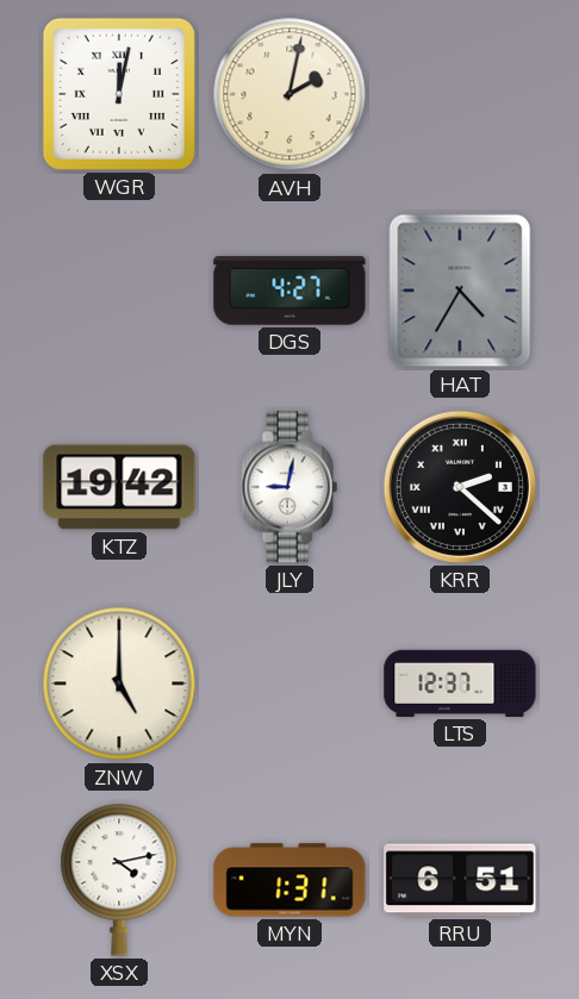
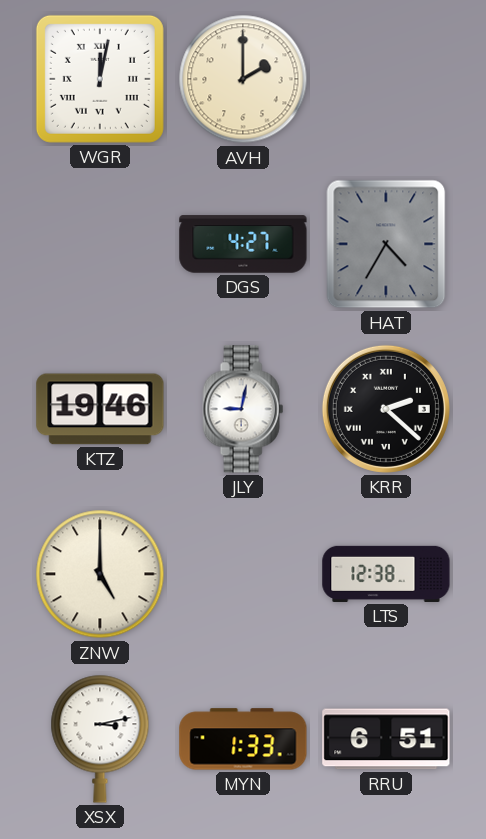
AVH: 2:02 -> 2:00
KTZ: 19:42 -> 19:46
LTS: 12:37 -> 12:38
XSX: 4:13 -> 3:13
MYN: 1:31 -> 1:33
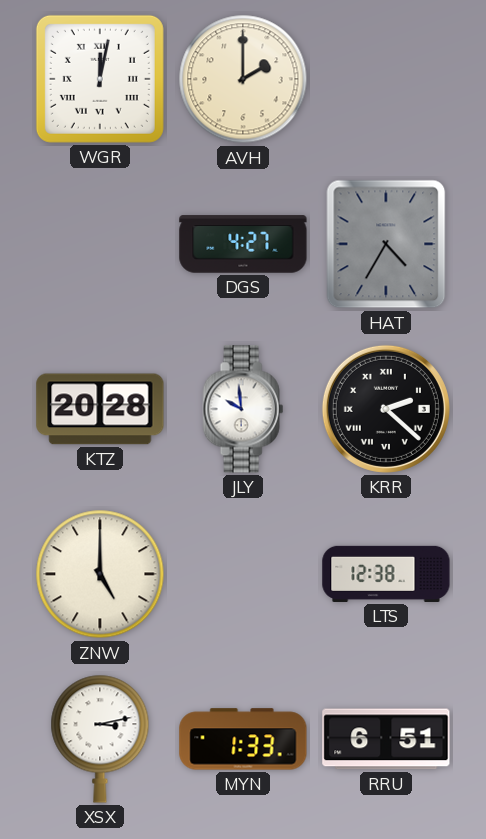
KTZ: 19:46 -> 20:28
JLY: 9:02 -> 9:59
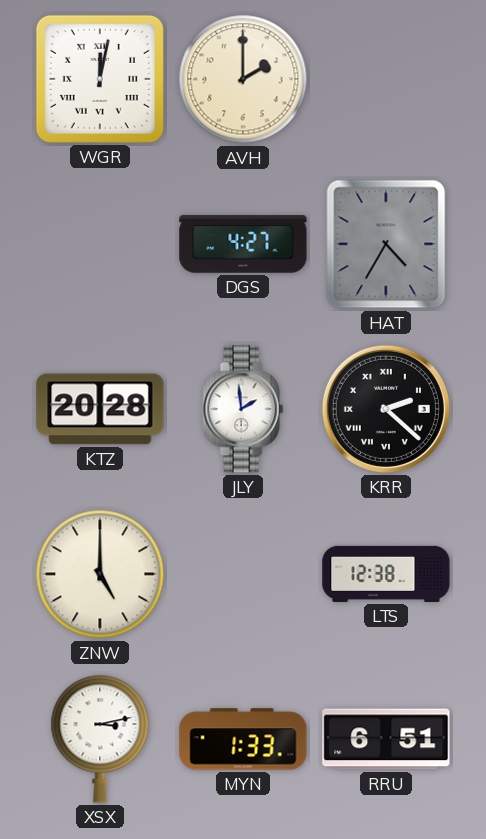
JLY: 9:59 -> 1:59
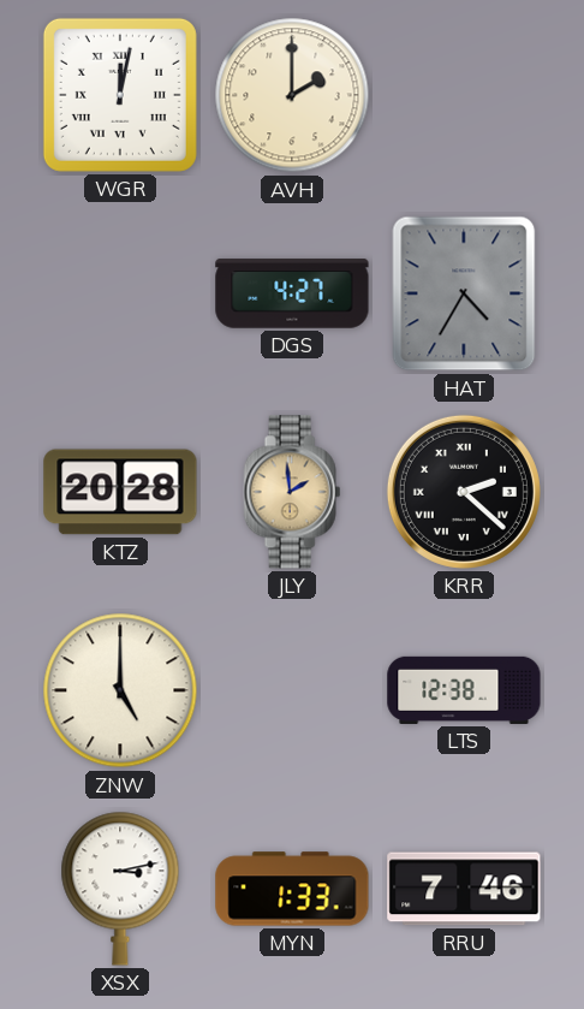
JLY dial: white -> champagne
RRU: 6:51 -> 7:46
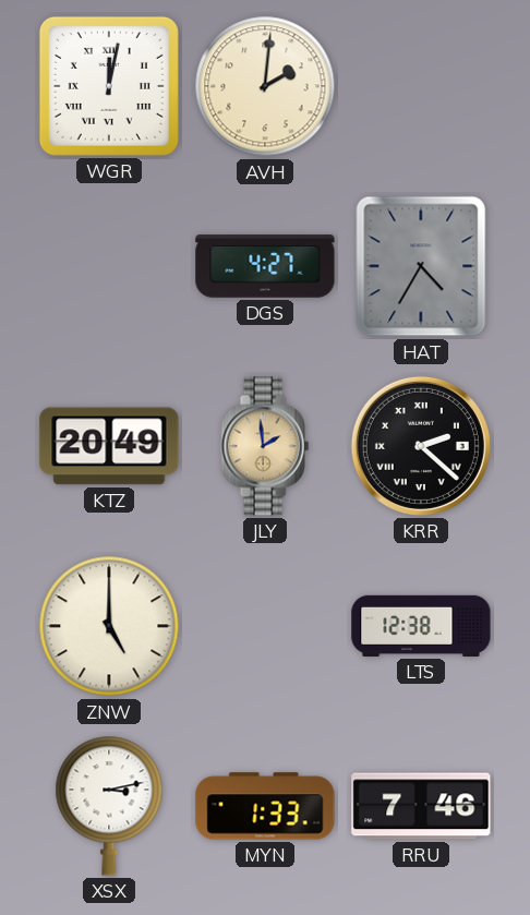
AVH: 2:00 -> 2:01
KTZ: 20:28 -> 20:49
